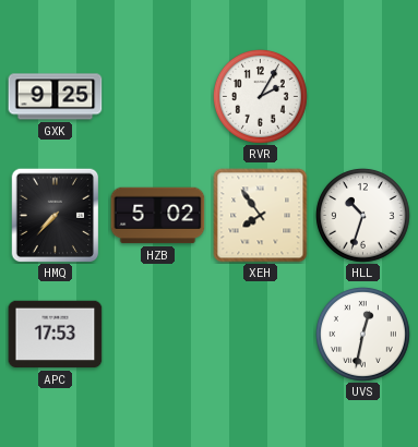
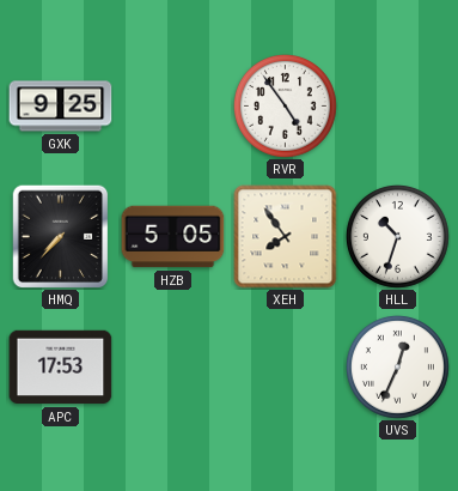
RVR: 2:05 -> 4:54
HZB: 5:02 -> 5:05
UVS: 12:32 -> 12:34
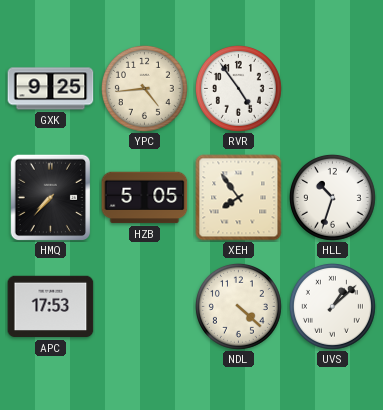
YPC: none -> 4:44
NDL: none -> 4:22
UVS: 12:34 -> 1:08
